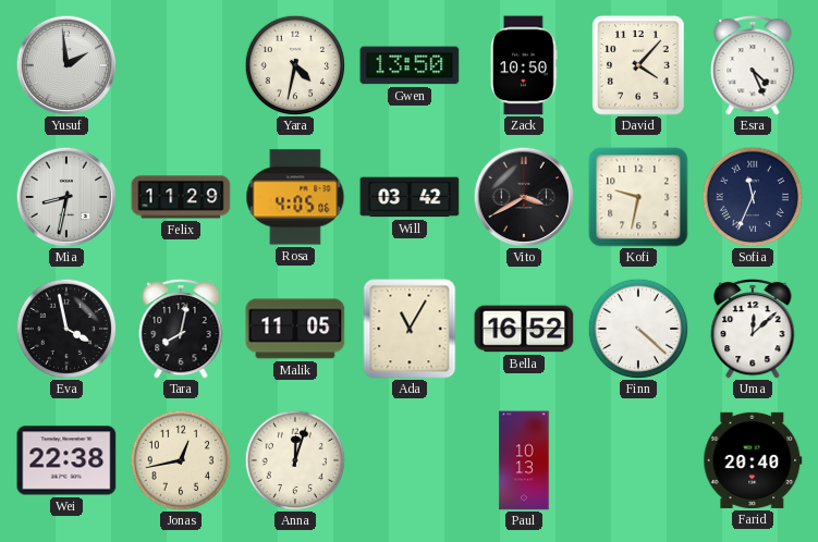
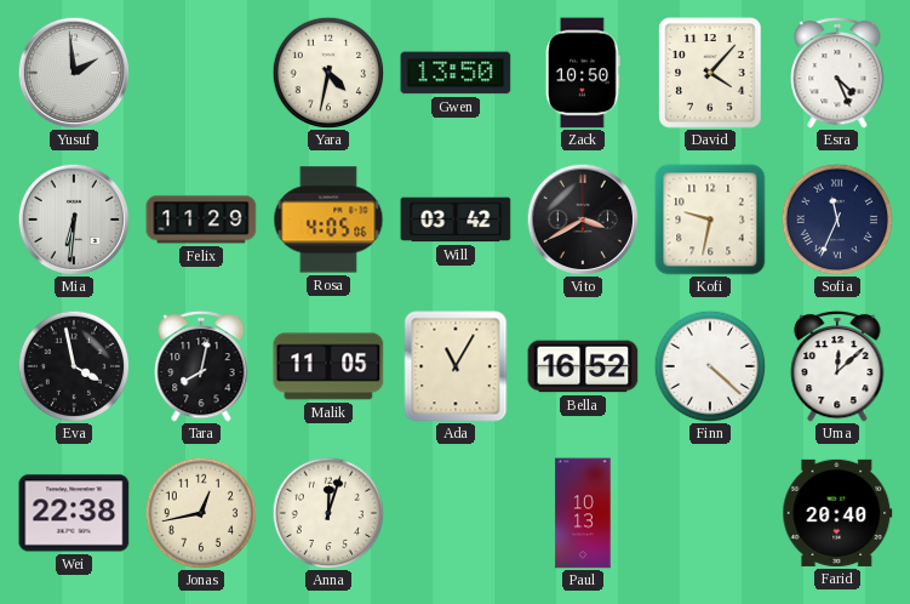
Mia: 8:32 -> 6:31
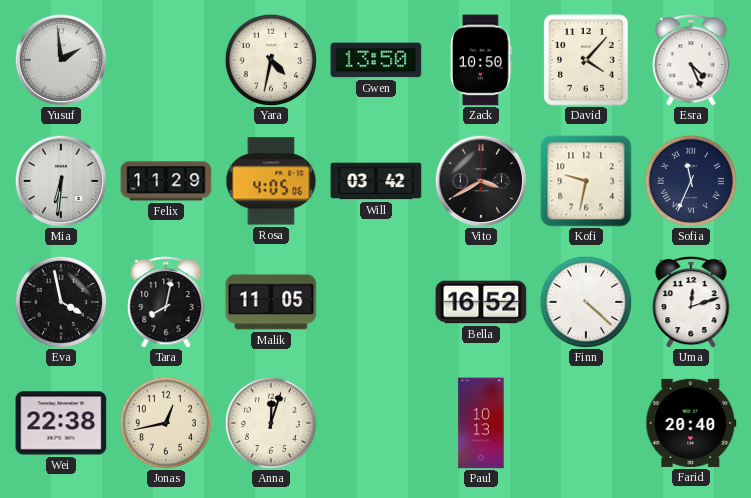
Ada: 11:05 -> none
Uma: 12:08 -> 12:12
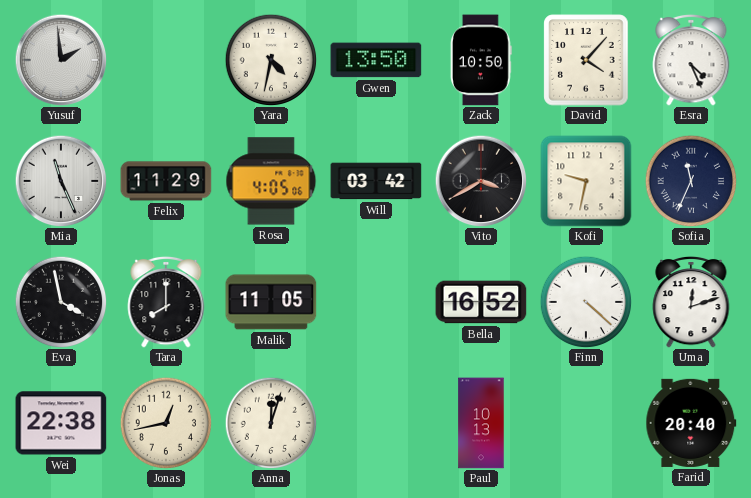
Mia: 6:31 -> 11:26
Tara: 8:02 -> 8:00
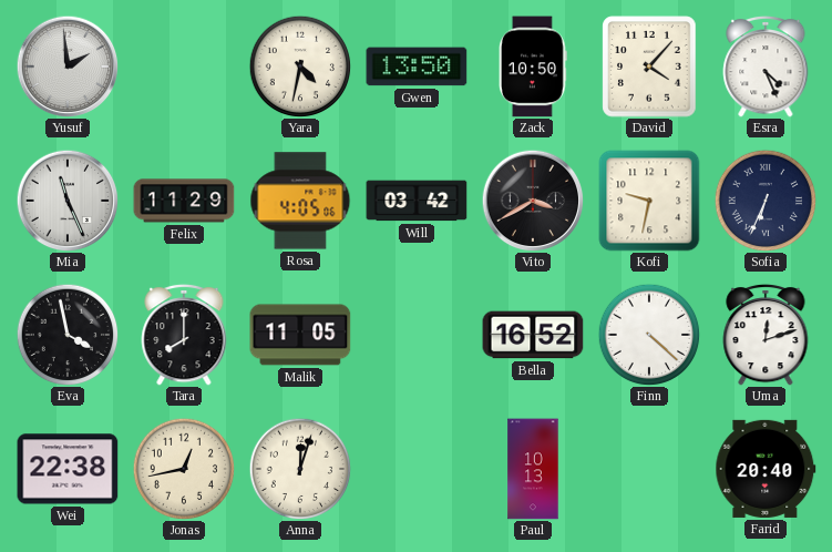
Sofia: 11:34 -> 6:34
